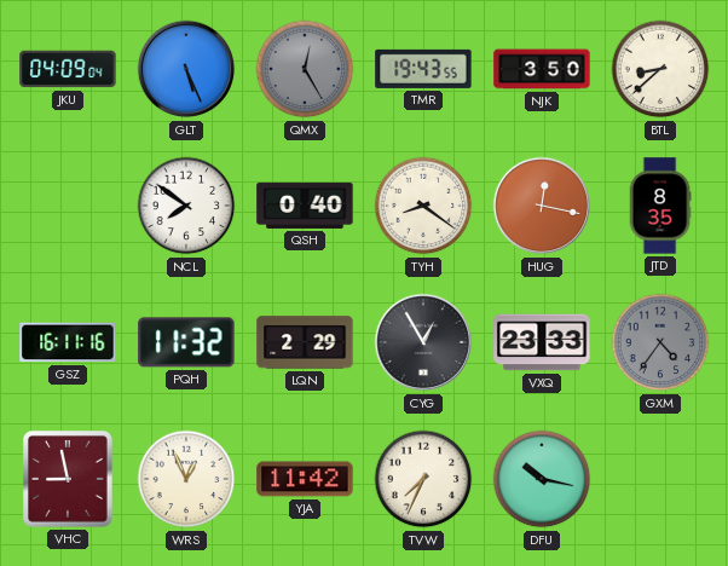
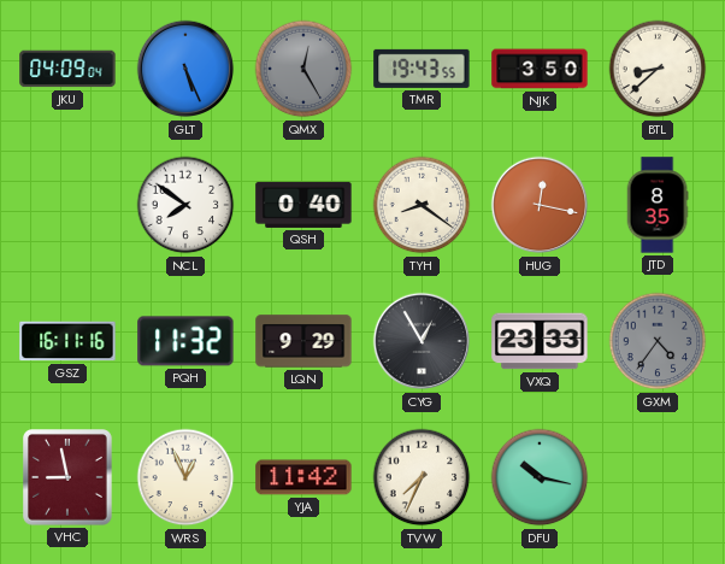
LQN: 2:29 -> 9:29
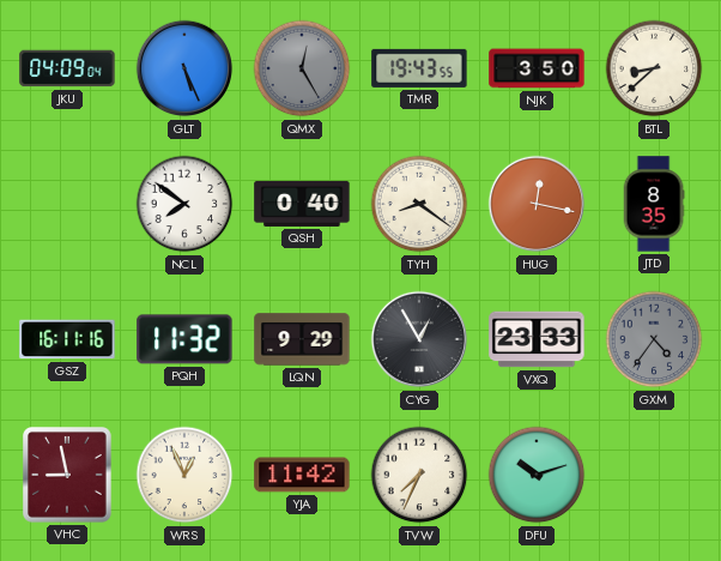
DFU: 10:17 -> 10:12
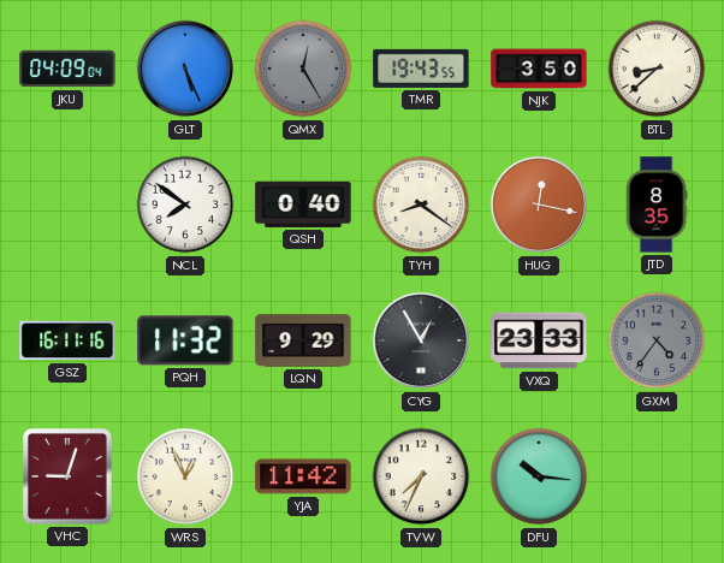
VHC: 8:58 -> 9:03
DFU: 10:12 -> 10:16
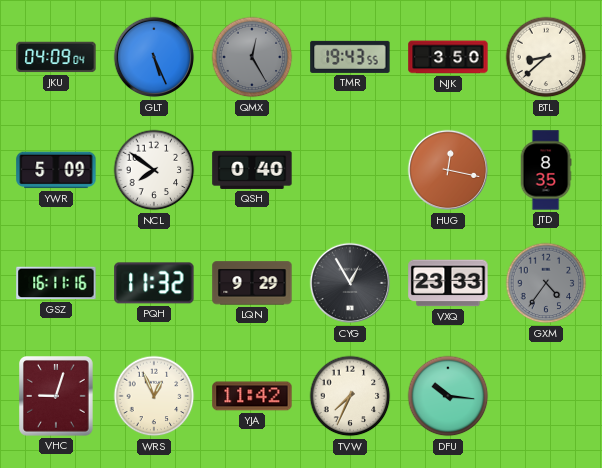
YWR: none -> 5:09
TYH: 8:21 -> none
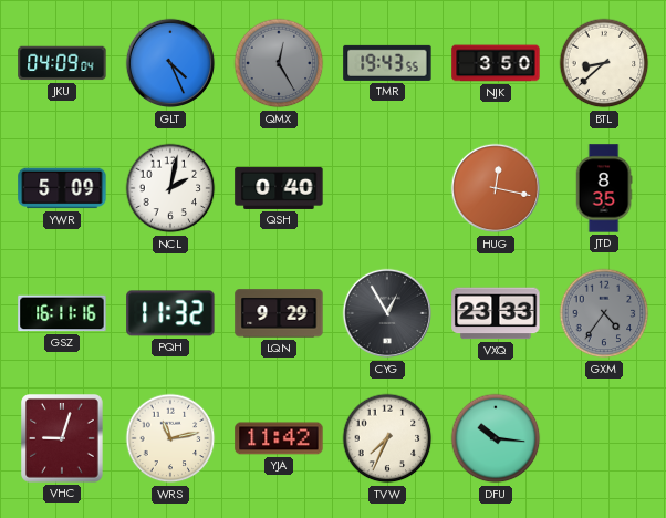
GLT: 5:26 -> 4:26
NCL: 7:51 -> 2:02
WRS: 12:56 -> 11:13
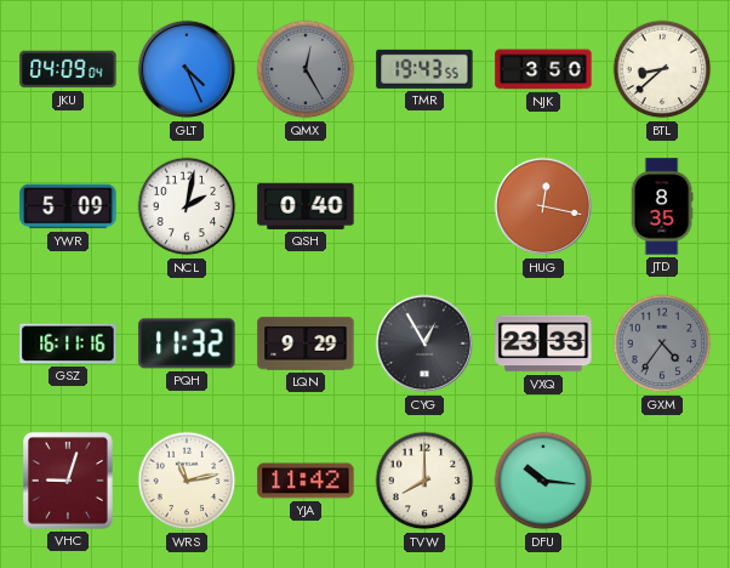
TVW: 7:34 -> 8:00
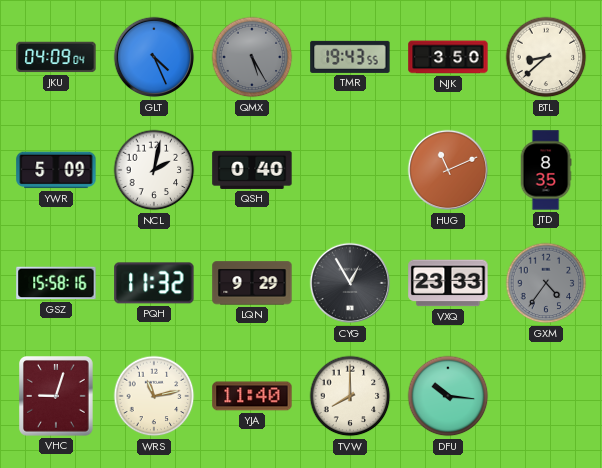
QMX: 12:25 -> 5:25
HUG: 12:17 -> 11:11
GSZ: 16:11 -> 15:58
YJA: 11:42 -> 11:40
